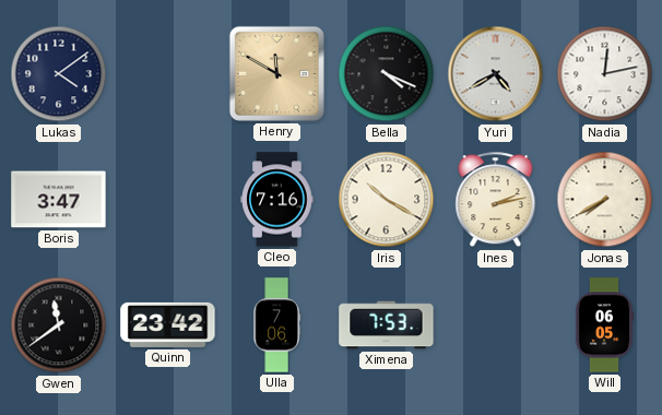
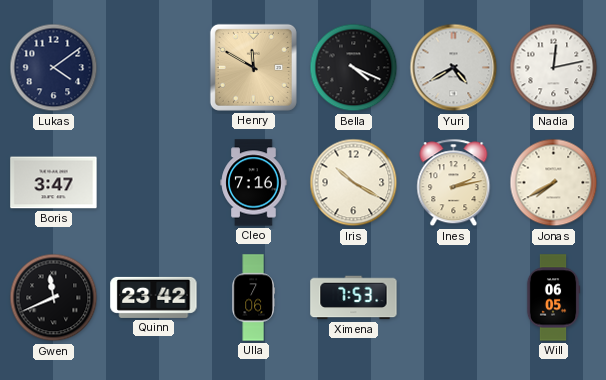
Gwen: 11:39 -> 11:41
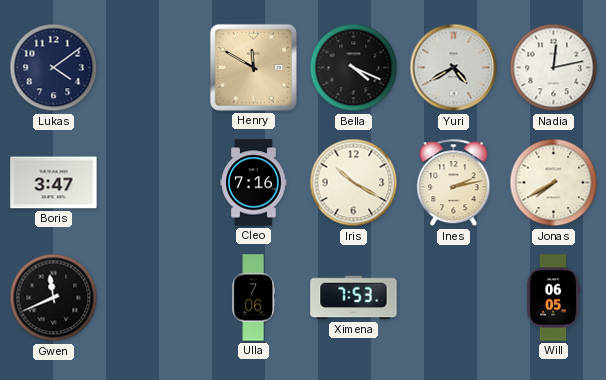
Quinn: 23:42 -> none
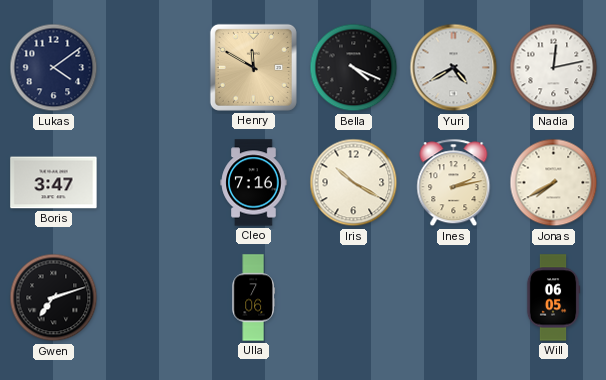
Gwen: 11:41 -> 7:12
Ximena: 7:53 -> none
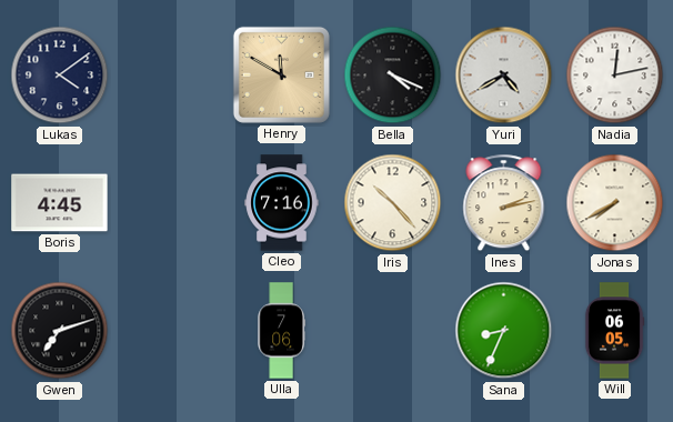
Boris: 3:47 -> 4:45
Iris: 10:20 -> 10:23
Sana: none -> 8:34
